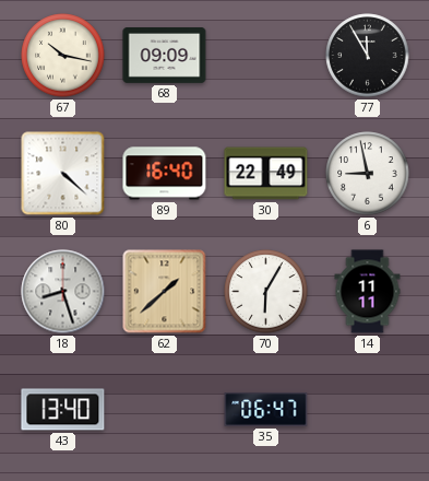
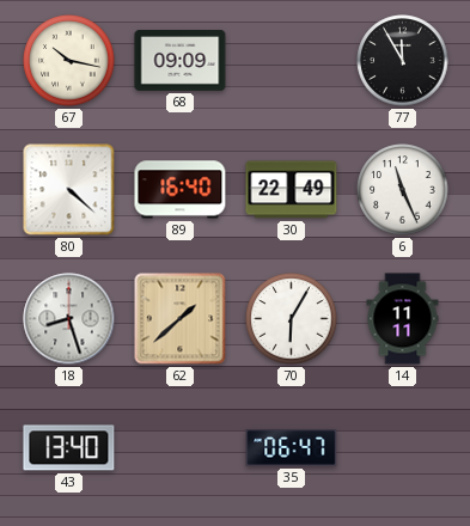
6: 8:58 -> 11:26
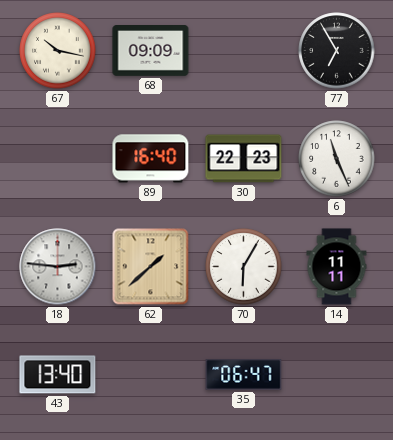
77: 11:55 -> 6:55
80: 4:22 -> none
30: 22:49 -> 22:23
18: 8:27 -> 2:46
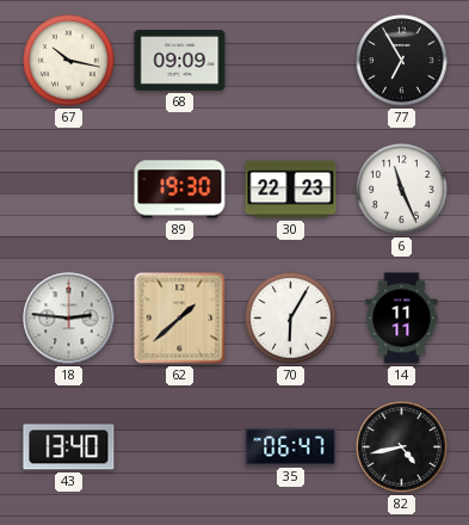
89: 16:40 -> 19:30
82: none -> 4:43
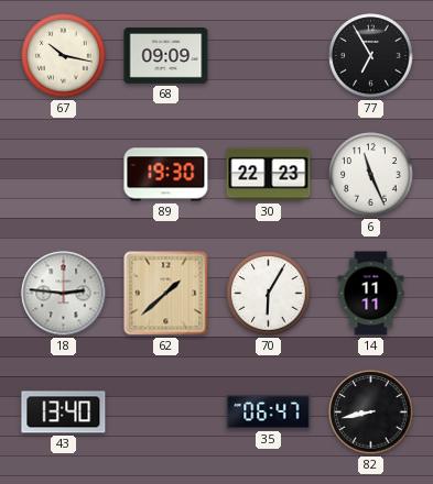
82: 4:43 -> 8:43
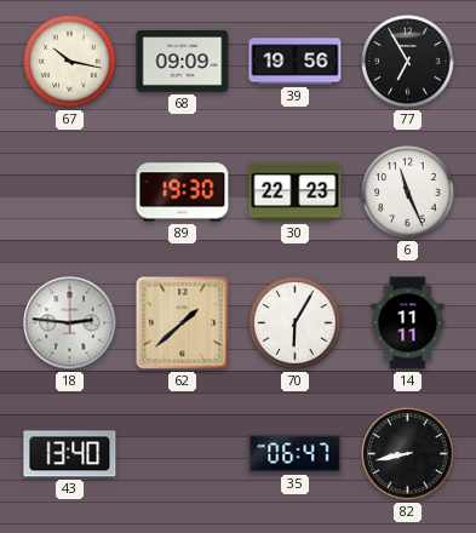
39: none -> 19:56
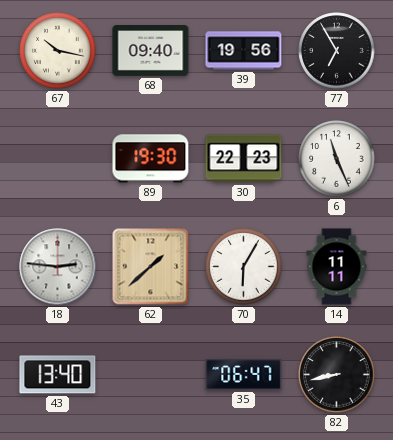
68: 09:09 -> 09:40
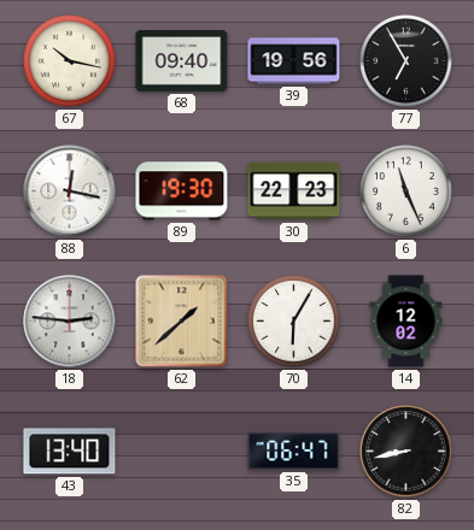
88: none -> 12:17
14: 11:11 -> 12:02
